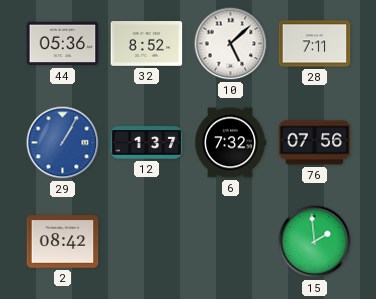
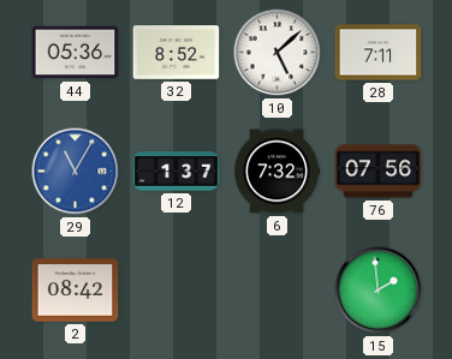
29: 1:05 -> 11:05
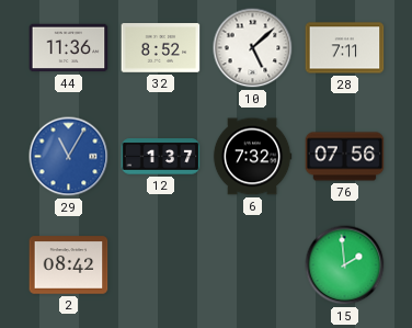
44: 05:36 -> 11:36
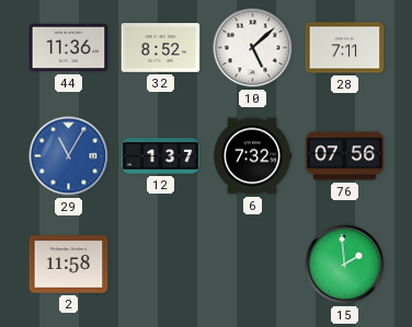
2: 08:42 -> 11:58
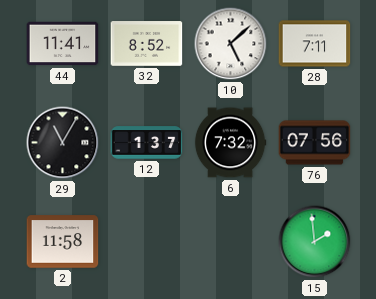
44: 11:36 -> 11:41
29 dial: blue -> black
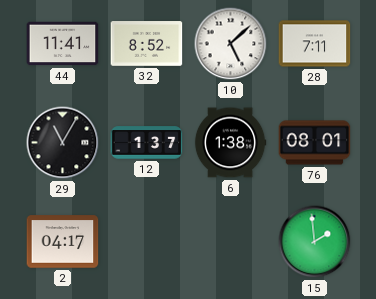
6: 7:32 -> 1:38
76: 07:56 -> 08:01
2: 11:58 -> 04:17
